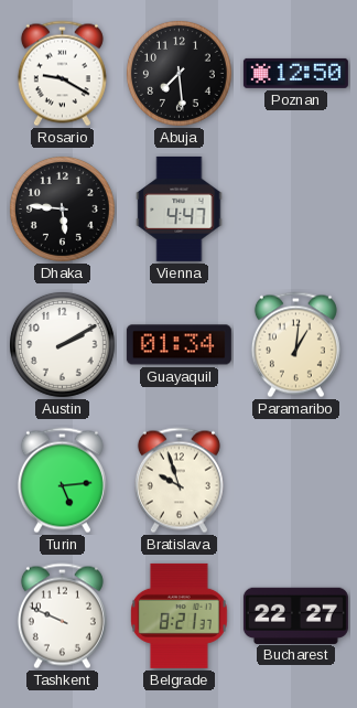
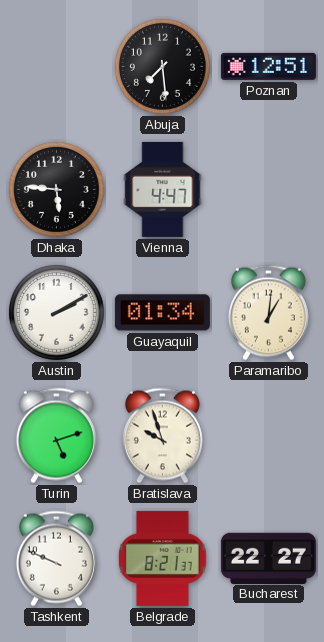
Rosario: 9:20 -> none
Poznan: 12:50 -> 12:51
Turin: 5:14 -> 5:12
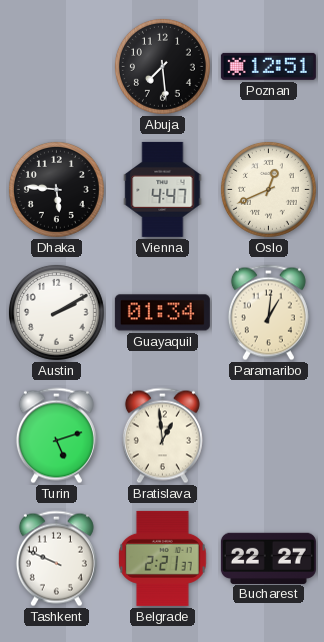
Oslo: none -> 12:41
Bratislava: 9:57 -> 12:59
Belgrade: 8:21 -> 2:21
